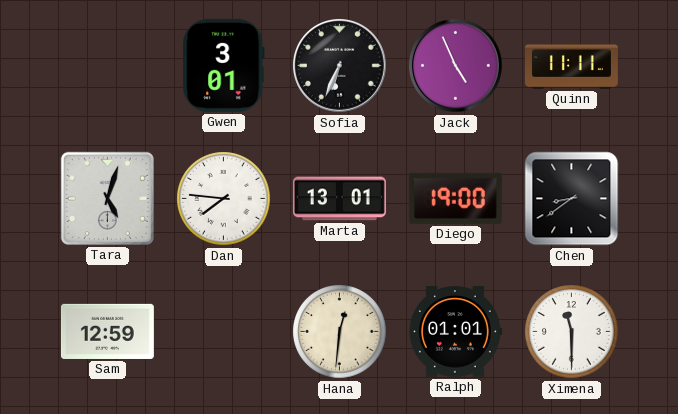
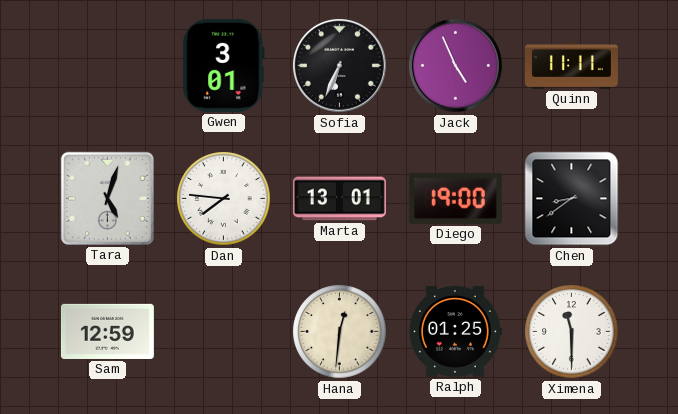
Ralph: 01:01 -> 01:25
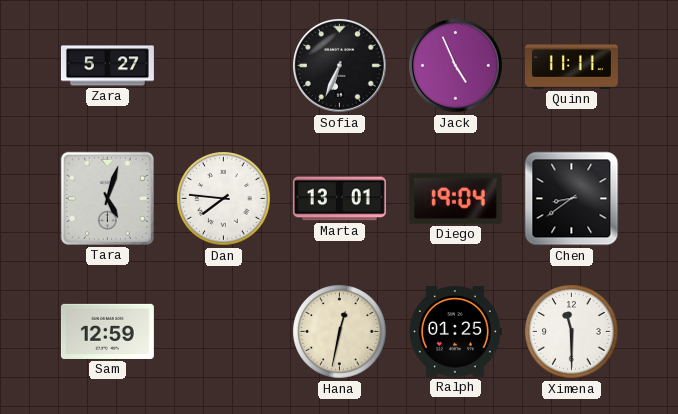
Zara: none -> 5:27
Gwen: 3:01 -> none
Diego: 19:00 -> 19:04
Hana: 12:31 -> 12:32
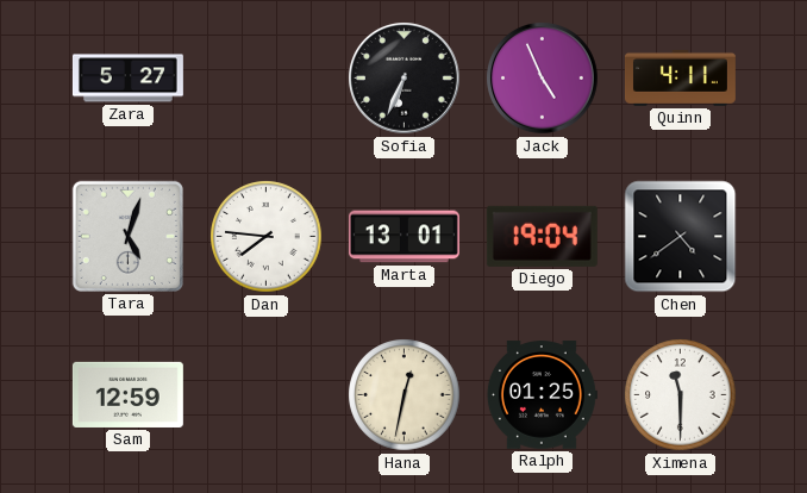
Quinn: 11:11 -> 4:11
Chen: 8:39 -> 4:39
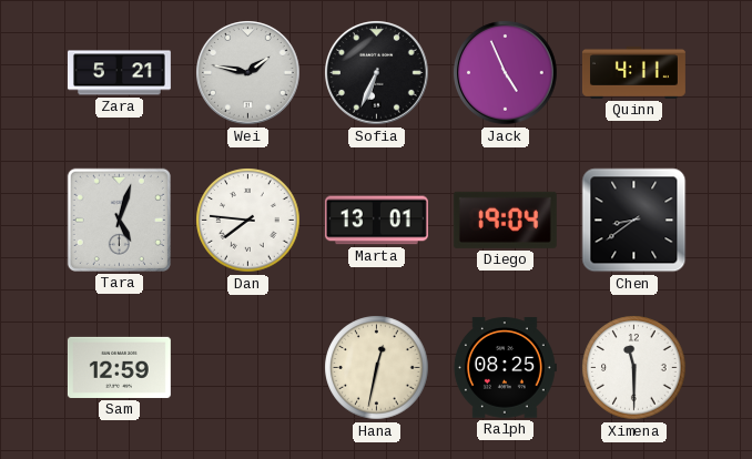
Zara: 5:27 -> 5:21
Wei: none -> 1:47
Chen: 4:39 -> 8:39
Ralph: 01:25 -> 08:25
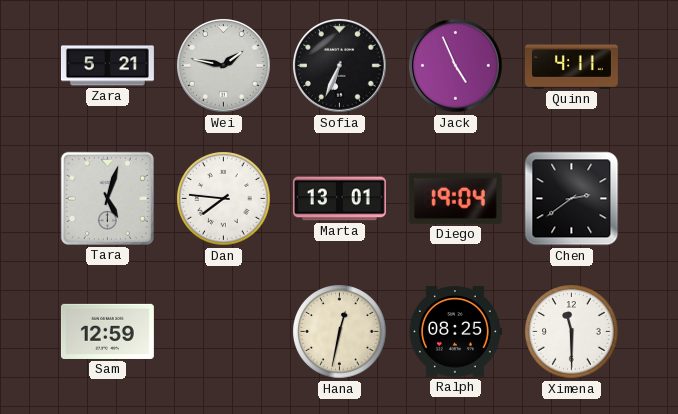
Chen: 8:39 -> 2:39
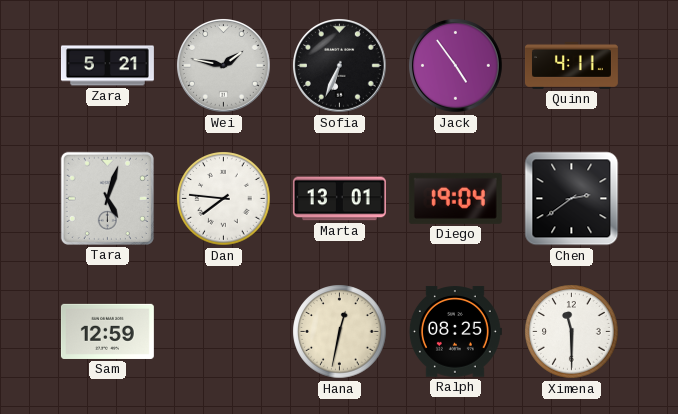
Jack: 4:56 -> 4:54
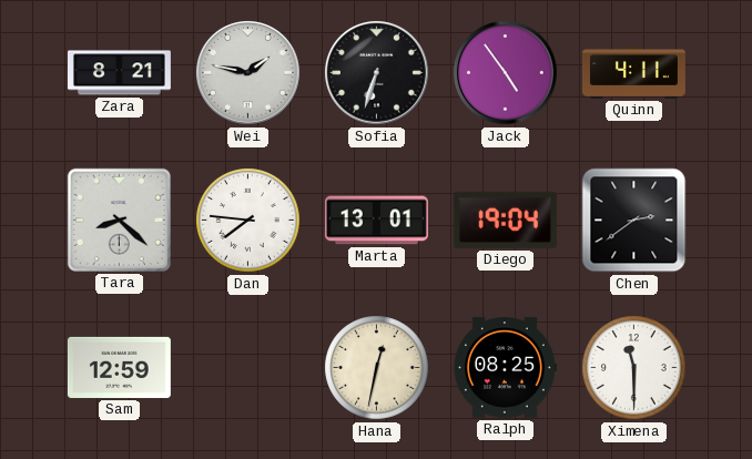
Zara: 5:21 -> 8:21
Sofia: 6:34 -> 6:33
Tara: 5:03 -> 8:22
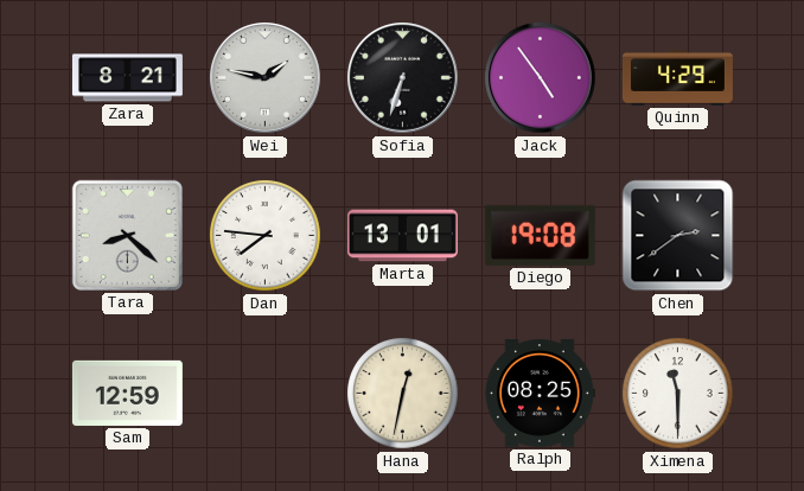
Quinn: 4:11 -> 4:29
Diego: 19:04 -> 19:08
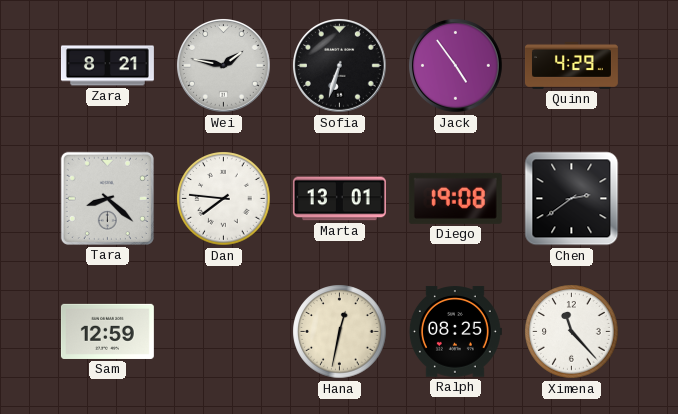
Ximena: 11:30 -> 11:23
